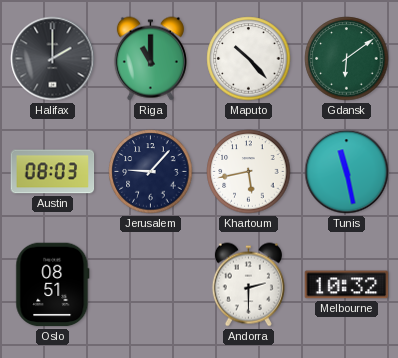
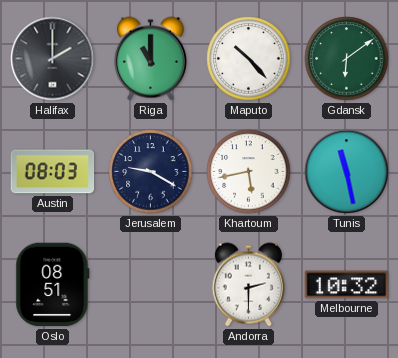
Jerusalem: 9:07 -> 9:20
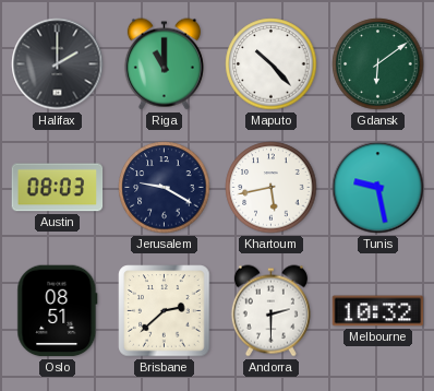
Tunis: 11:28 -> 9:28
Brisbane: none -> 2:38
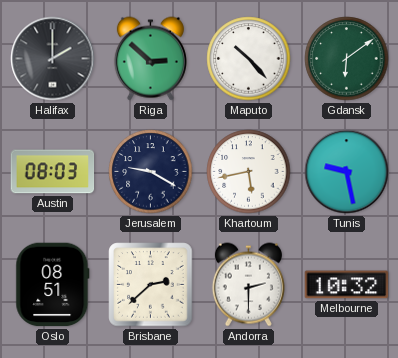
Riga: 11:00 -> 2:52
